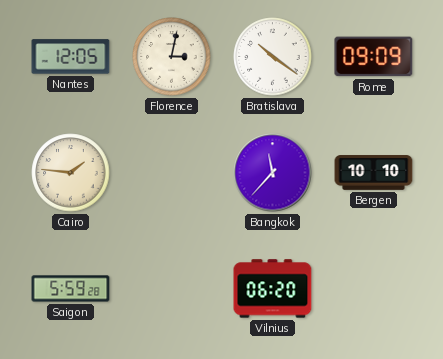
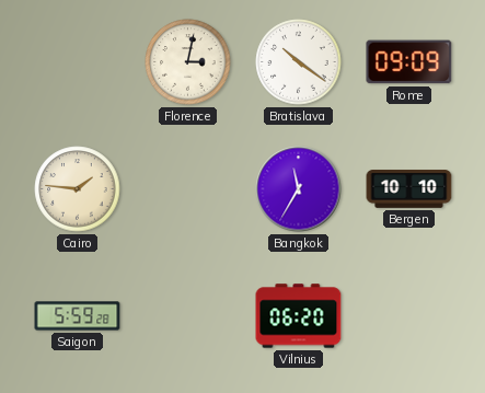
Nantes: 12:05 -> none
Bangkok: 11:37 -> 11:35
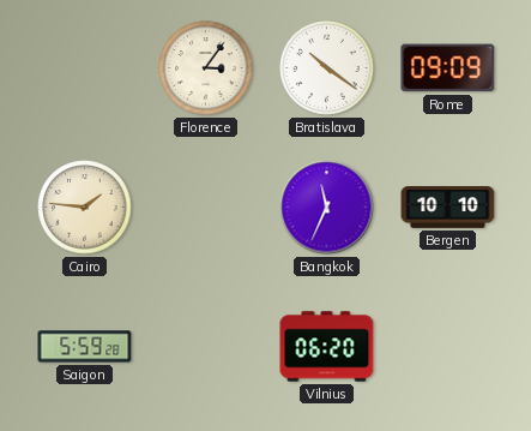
Florence: 3:02 -> 3:06
Bangkok: 11:35 -> 11:34
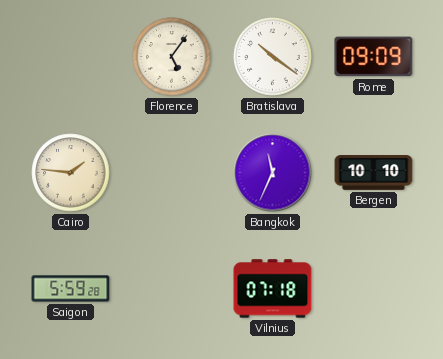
Florence: 3:06 -> 5:06
Vilnius: 06:20 -> 07:18
